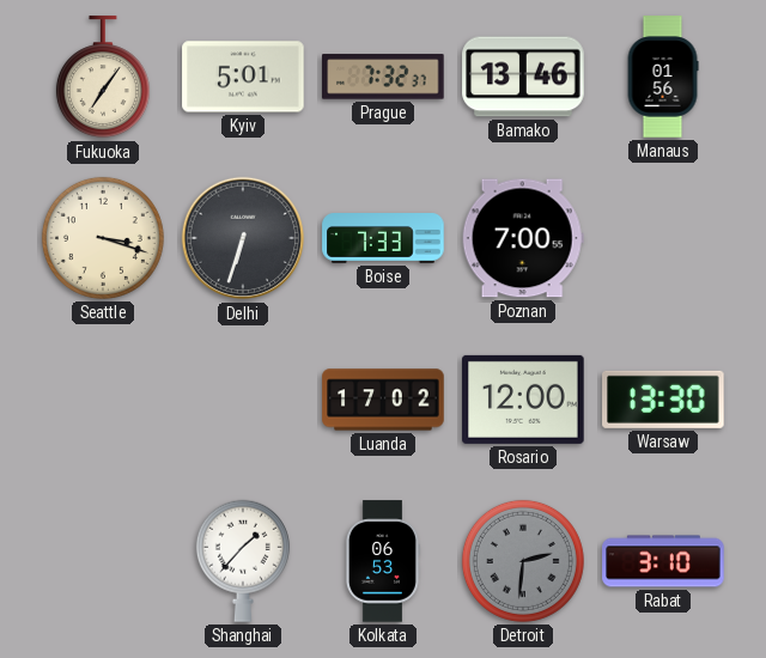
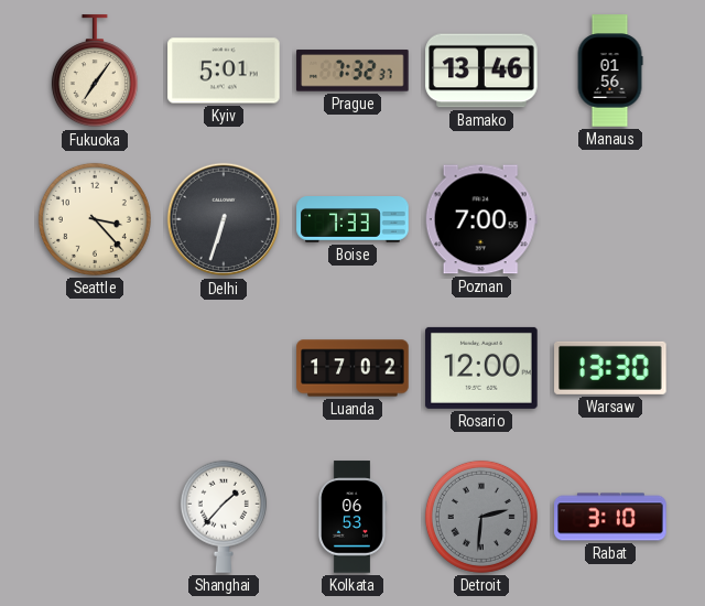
Seattle: 3:18 -> 3:23
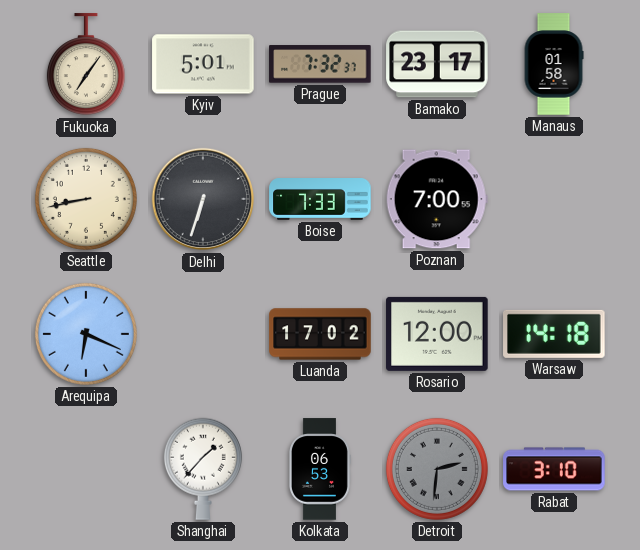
Bamako: 13:46 -> 23:17
Manaus: 01:56 -> 01:58
Seattle: 3:23 -> 8:43
Arequipa: none -> 6:19
Warsaw: 13:30 -> 14:18
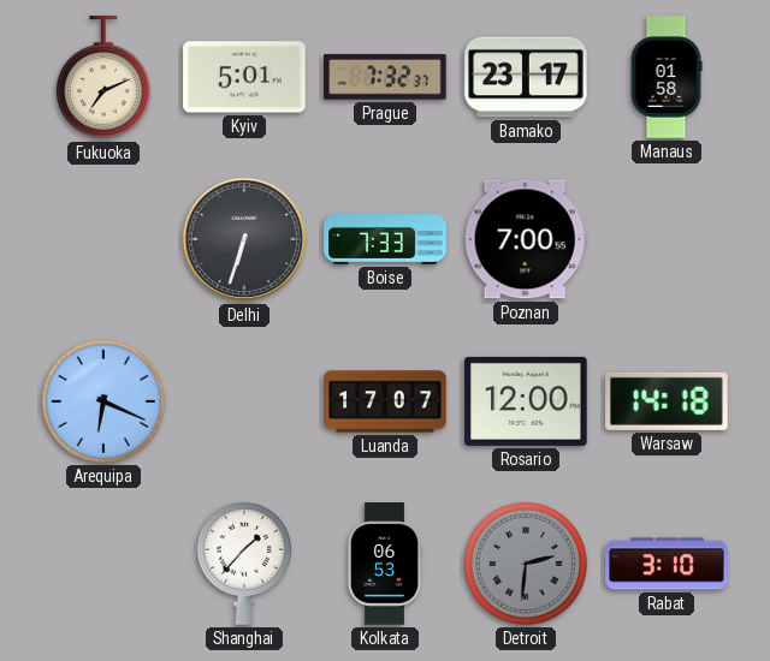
Fukuoka: 7:06 -> 7:11
Seattle: 8:43 -> none
Luanda: 17:02 -> 17:07
